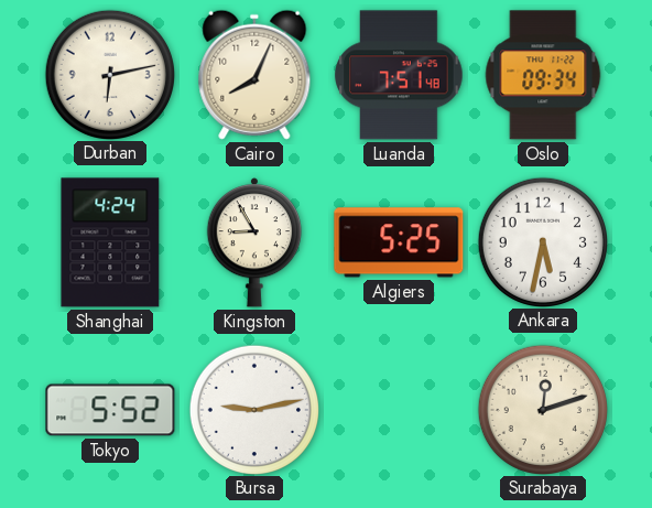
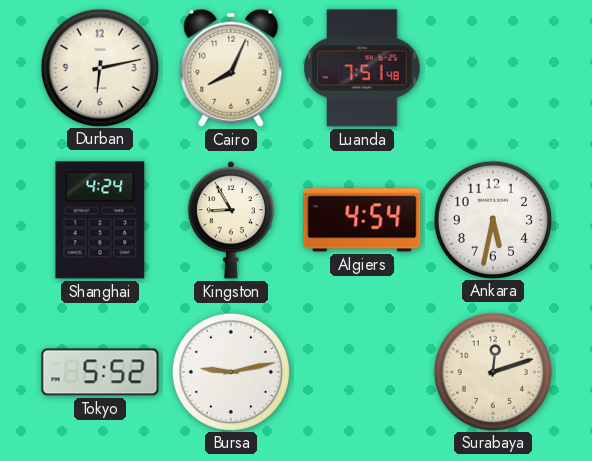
Oslo: 09:34 -> none
Algiers: 5:25 -> 4:54
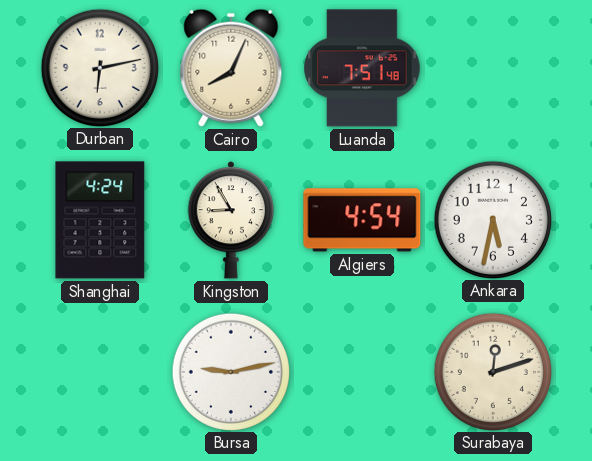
Tokyo: 5:52 -> none
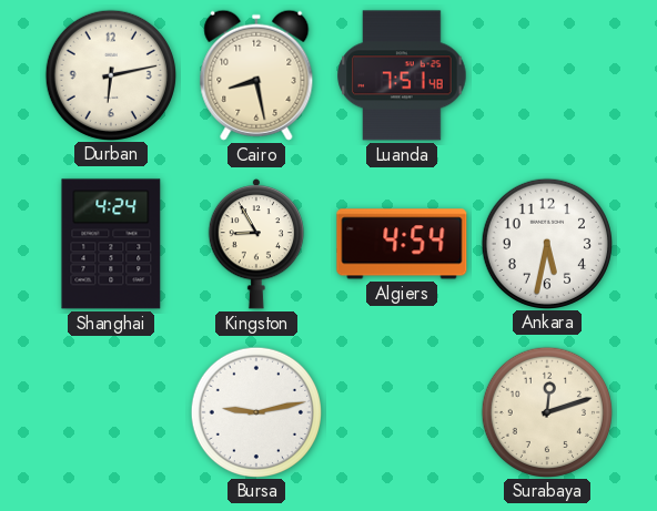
Cairo: 8:04 -> 8:28
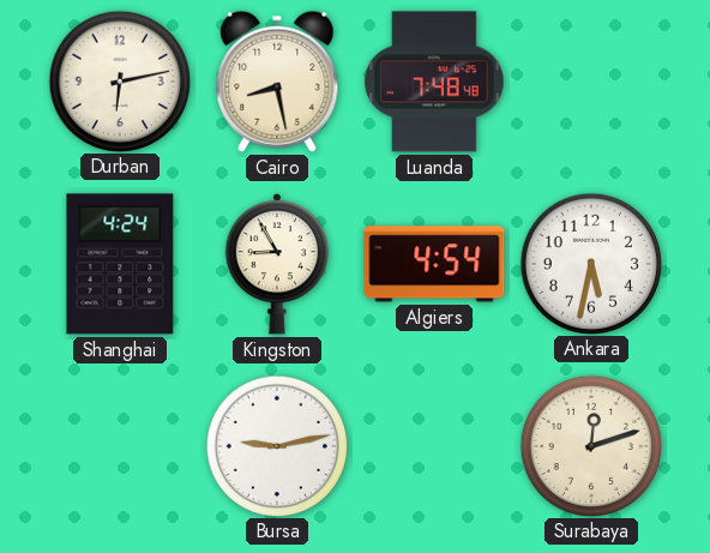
Luanda: 7:51 -> 7:48
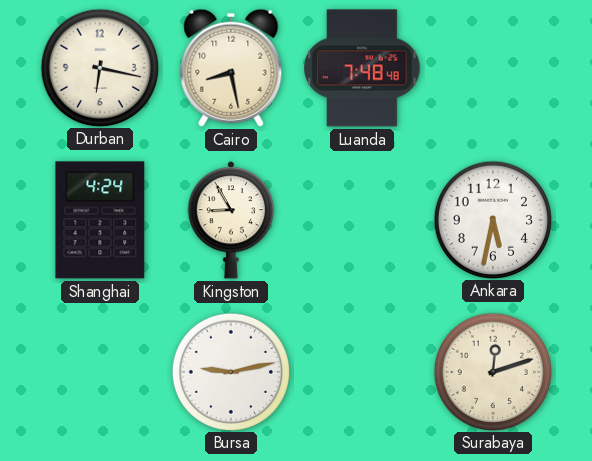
Durban: 6:13 -> 6:17
Algiers: 4:54 -> none
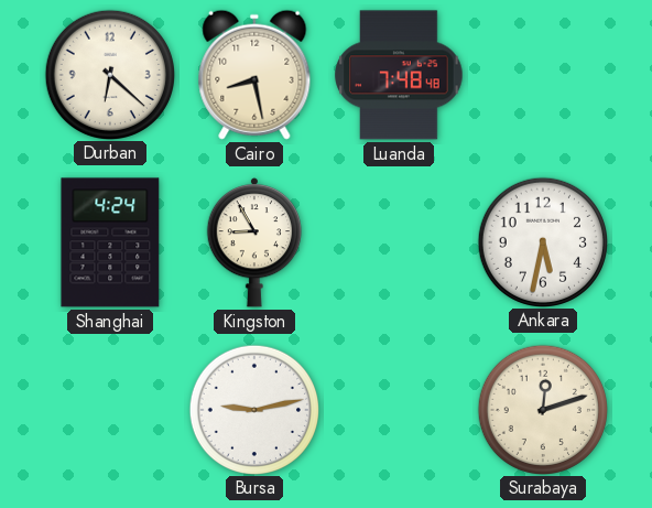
Durban: 6:17 -> 6:22
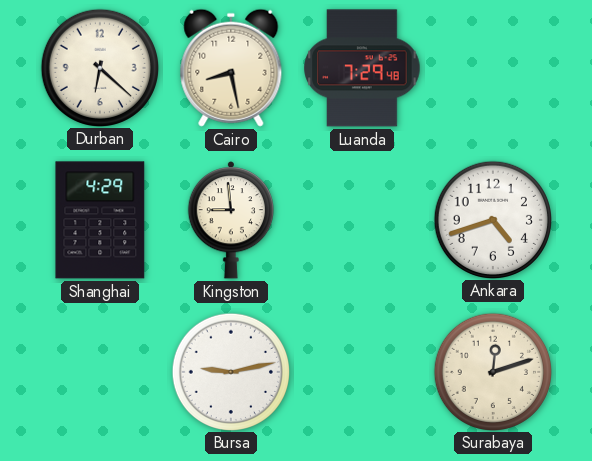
Luanda: 7:48 -> 7:29
Shanghai: 4:24 -> 4:29
Kingston: 8:55 -> 8:59
Ankara: 5:32 -> 4:42
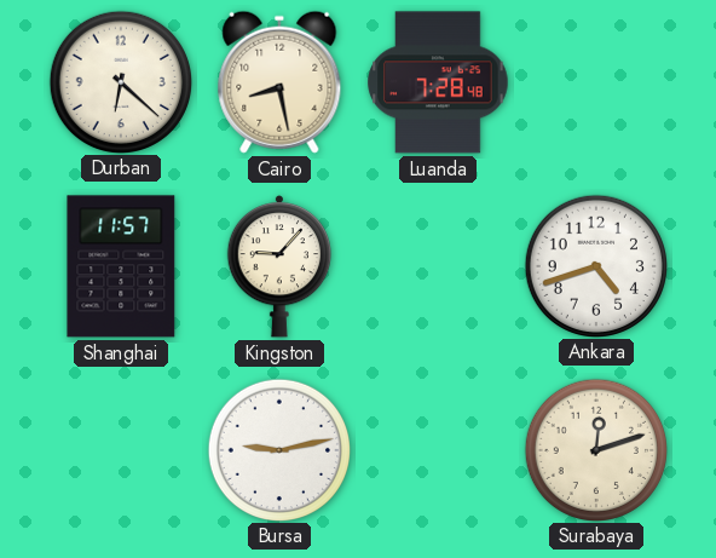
Luanda: 7:29 -> 7:28
Shanghai: 4:29 -> 11:57
Kingston: 8:59 -> 9:07
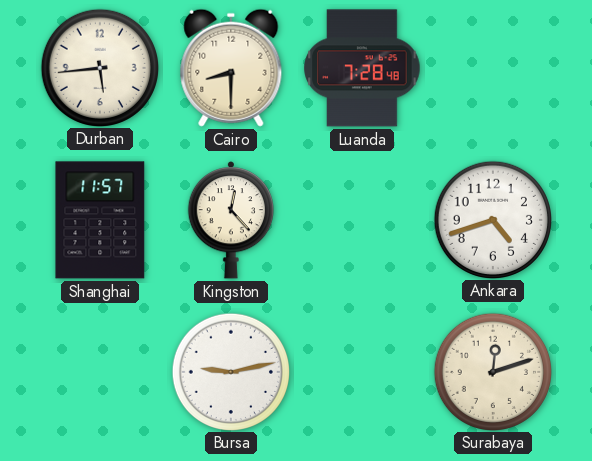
Durban: 6:22 -> 5:44
Cairo: 8:28 -> 8:30
Kingston: 9:07 -> 12:23
